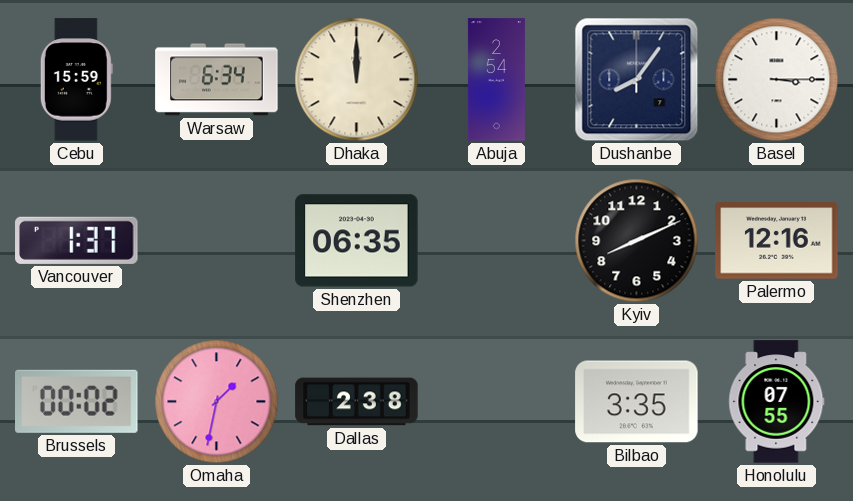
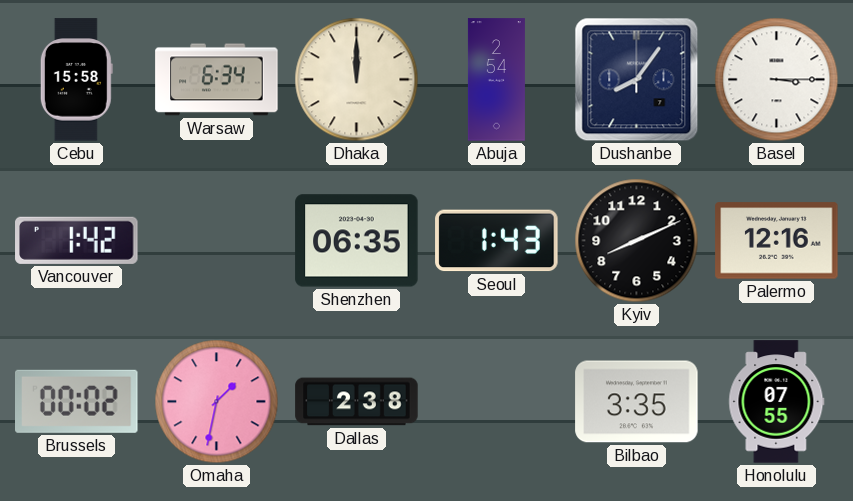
Cebu: 15:59 -> 15:58
Vancouver: 1:37 -> 1:42
Seoul: none -> 1:43
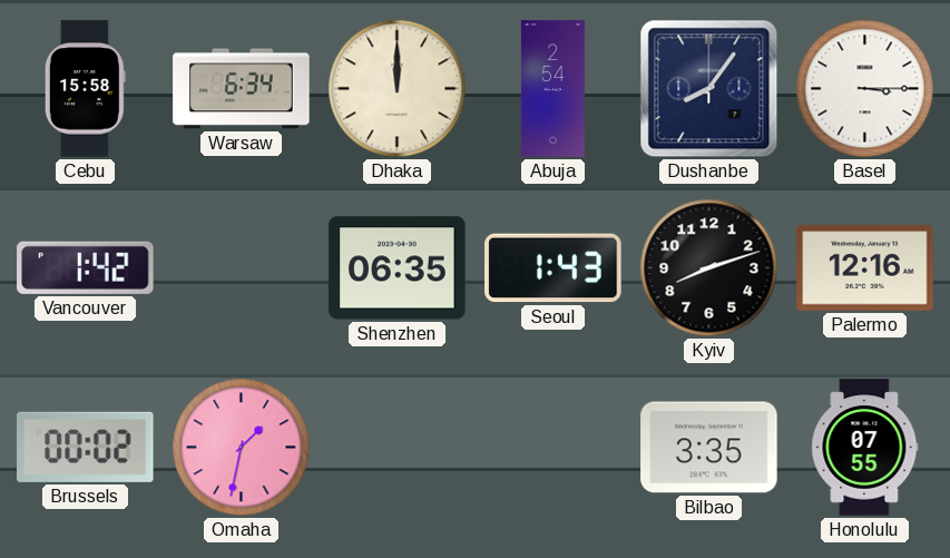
Kyiv: 8:11 -> 8:12
Dallas: 2:38 -> none
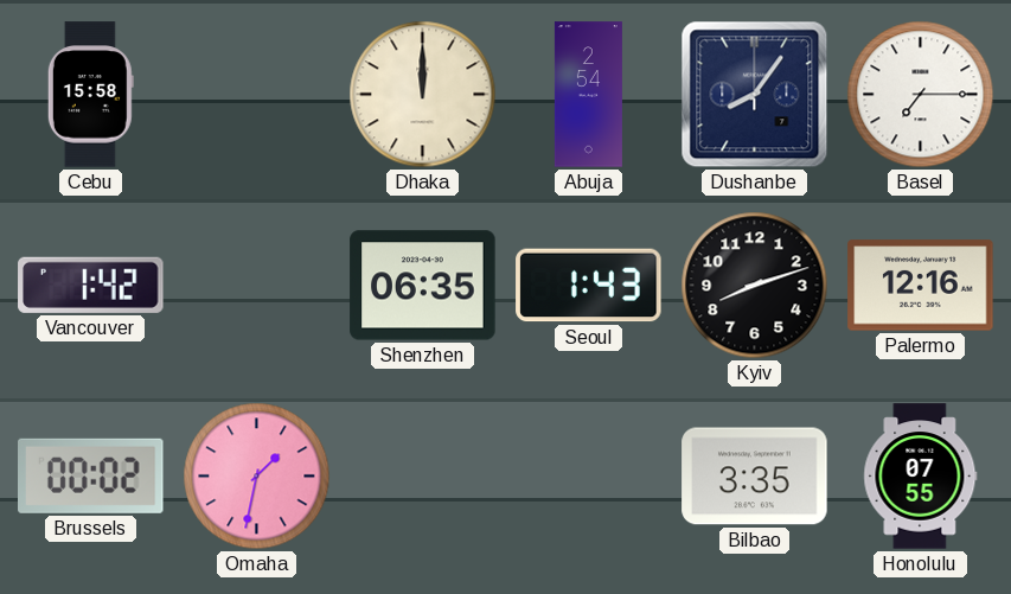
Warsaw: 6:34 -> none
Basel: 3:15 -> 7:15
